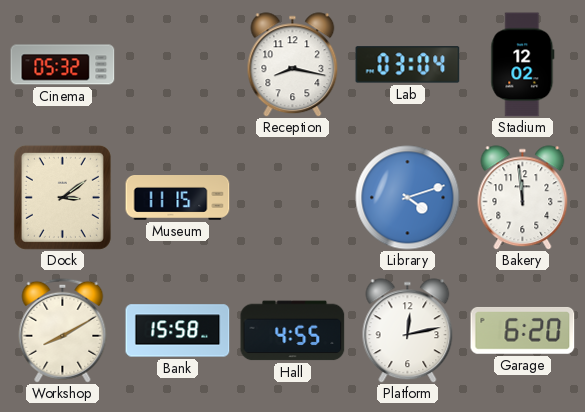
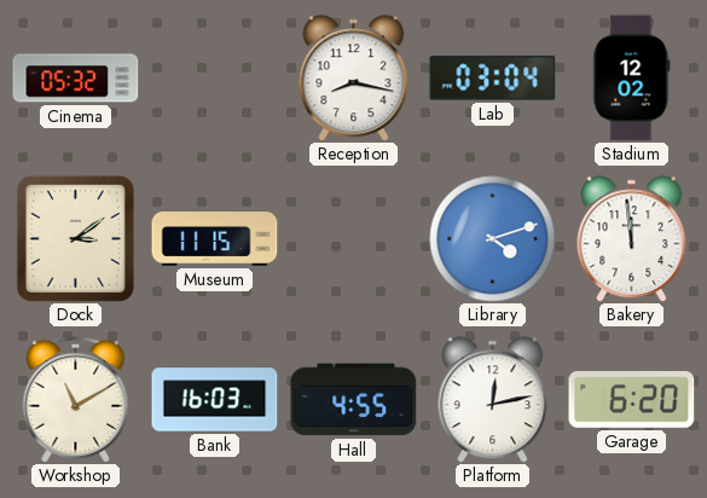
Workshop: 8:10 -> 11:10
Bank: 15:58 -> 16:03
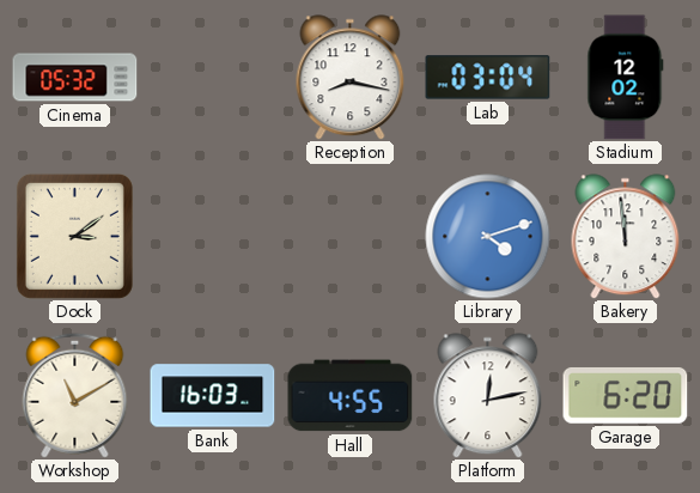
Museum: 11:15 -> none
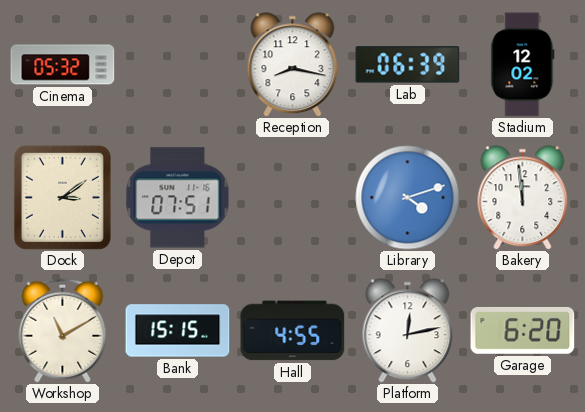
Lab: 03:04 -> 06:39
Depot: none -> 07:51
Bank: 16:03 -> 15:15
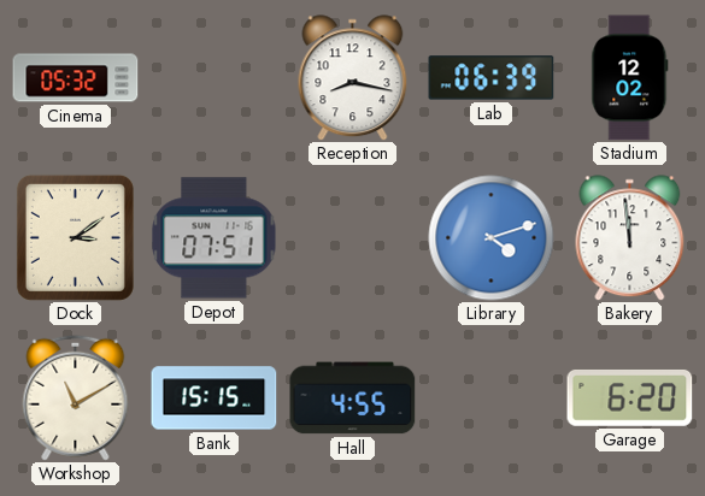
Platform: 12:13 -> none
